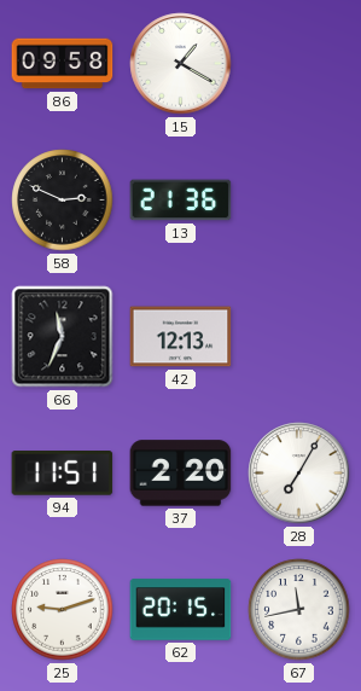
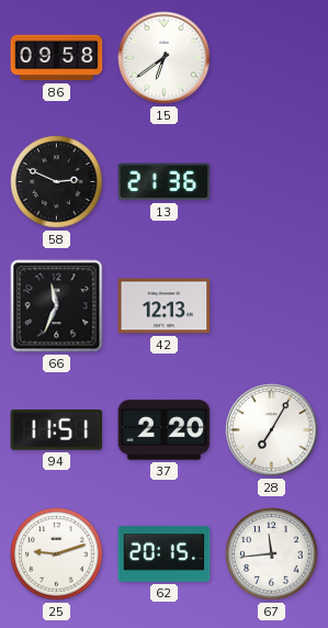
15: 1:20 -> 6:39
67: 11:43 -> 11:44
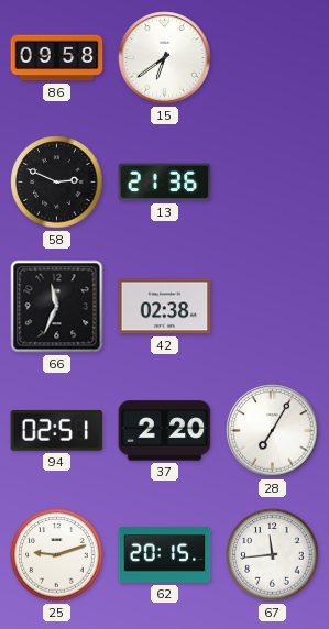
42: 12:13 -> 02:38
94: 11:51 -> 02:51
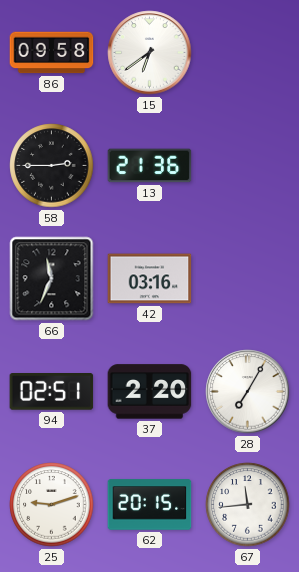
58: 2:49 -> 2:45
42: 02:38 -> 03:16
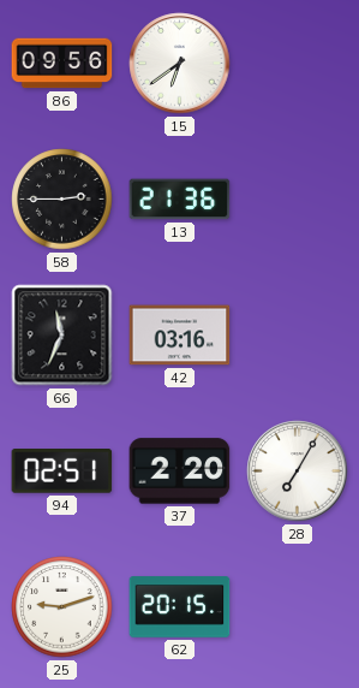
86: 09:58 -> 09:56
67: 11:44 -> none
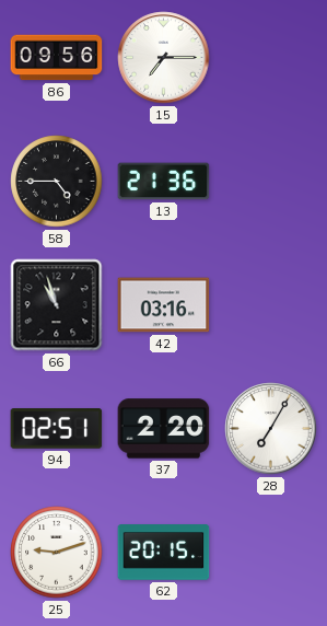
15: 6:39 -> 7:15
58: 2:45 -> 4:45
66: 11:34 -> 10:57
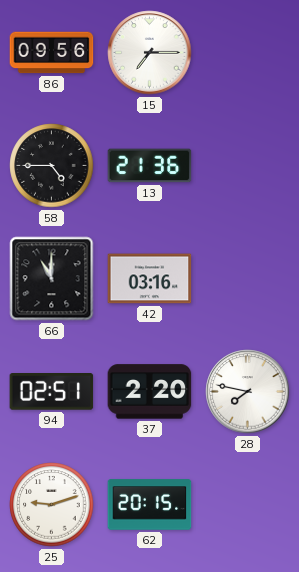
66: 10:57 -> 11:00
28: 7:05 -> 7:47
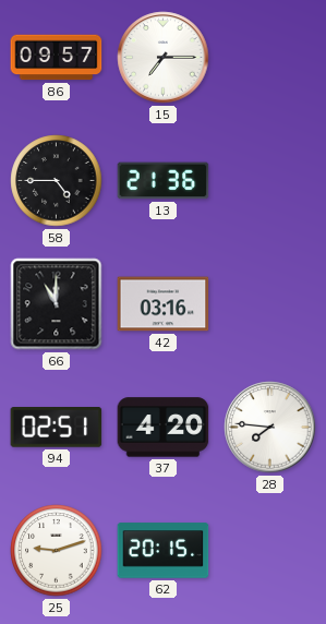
86: 09:56 -> 09:57
37: 2:20 -> 4:20
28: 7:47 -> 7:46
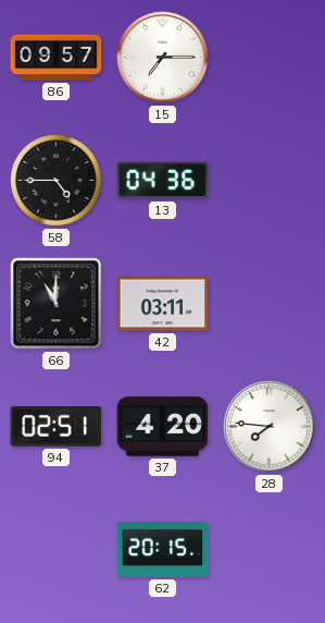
13: 21:36 -> 04:36
42: 03:16 -> 03:11
25: 9:12 -> none
